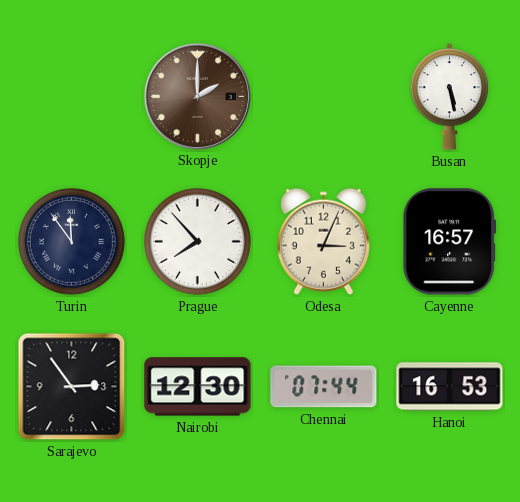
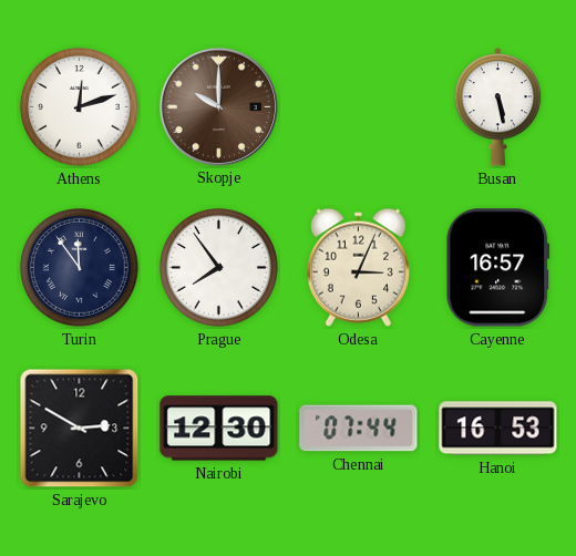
Athens: none -> 12:12
Skopje: 2:00 -> 10:00
Prague: 7:53 -> 7:54
Sarajevo: 2:54 -> 2:50
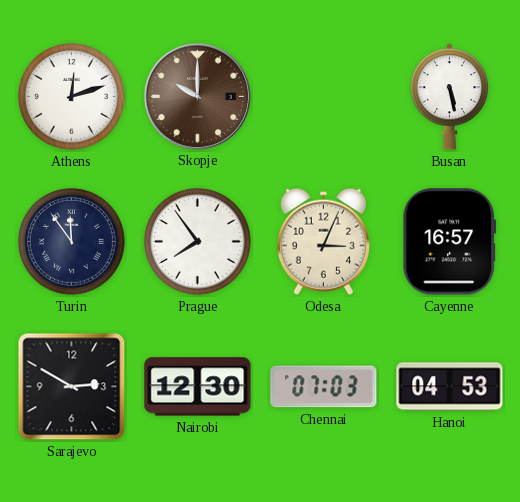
Chennai: 07:44 -> 07:03
Hanoi: 16:53 -> 04:53
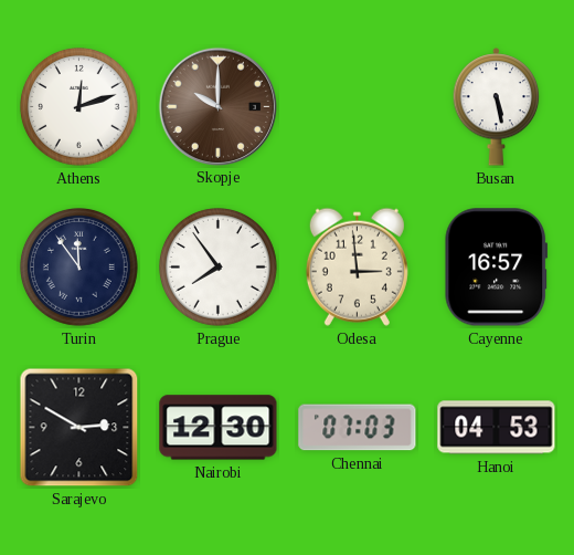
Odesa: 3:04 -> 2:59
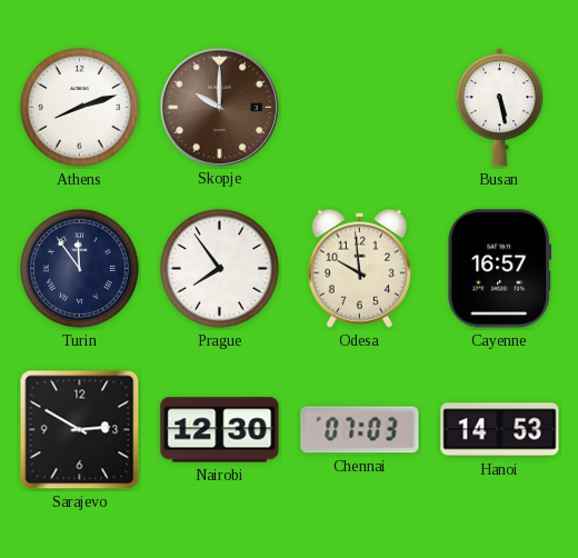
Athens: 12:12 -> 8:12
Odesa: 2:59 -> 9:59
Hanoi: 04:53 -> 14:53
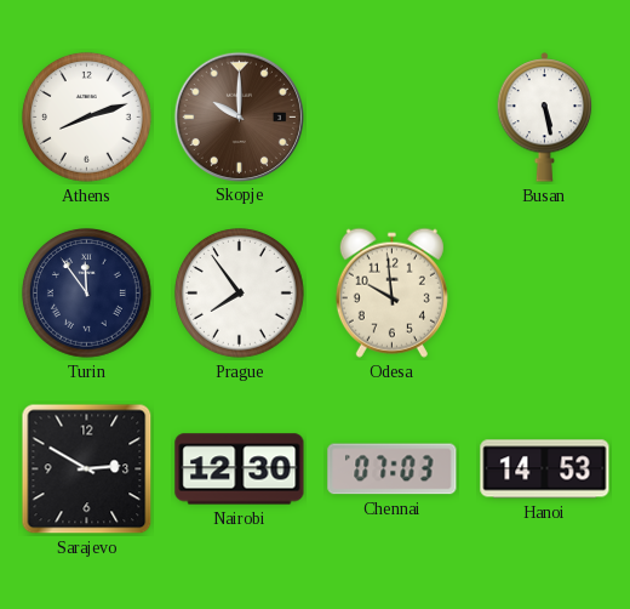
Cayenne: 16:57 -> none
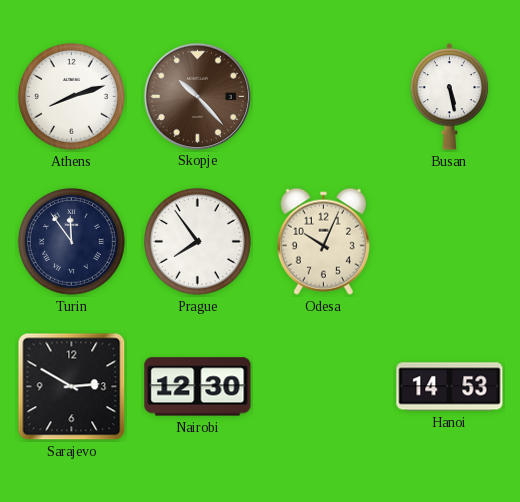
Skopje: 10:00 -> 10:23
Odesa: 9:59 -> 10:04
Chennai: 07:03 -> none
